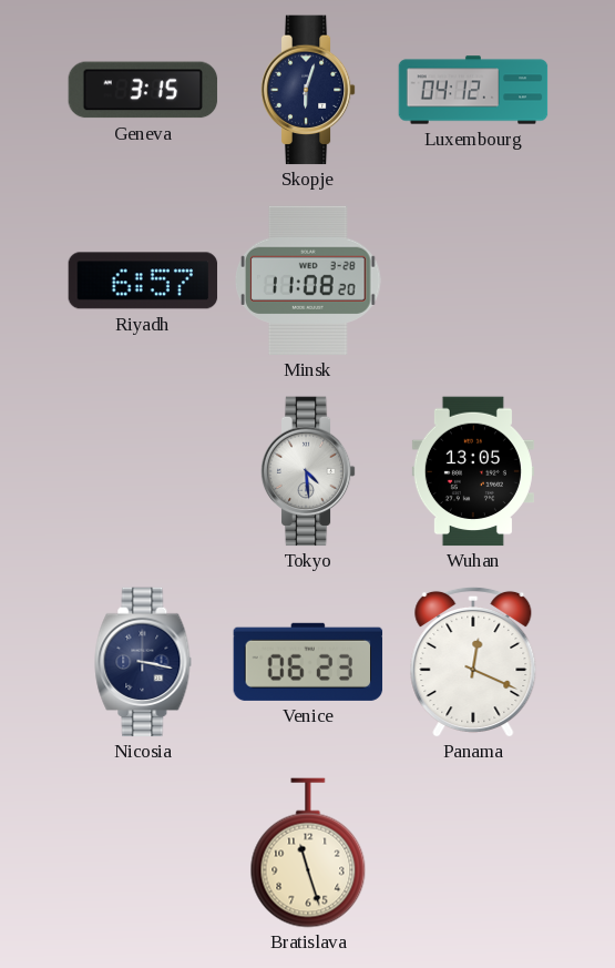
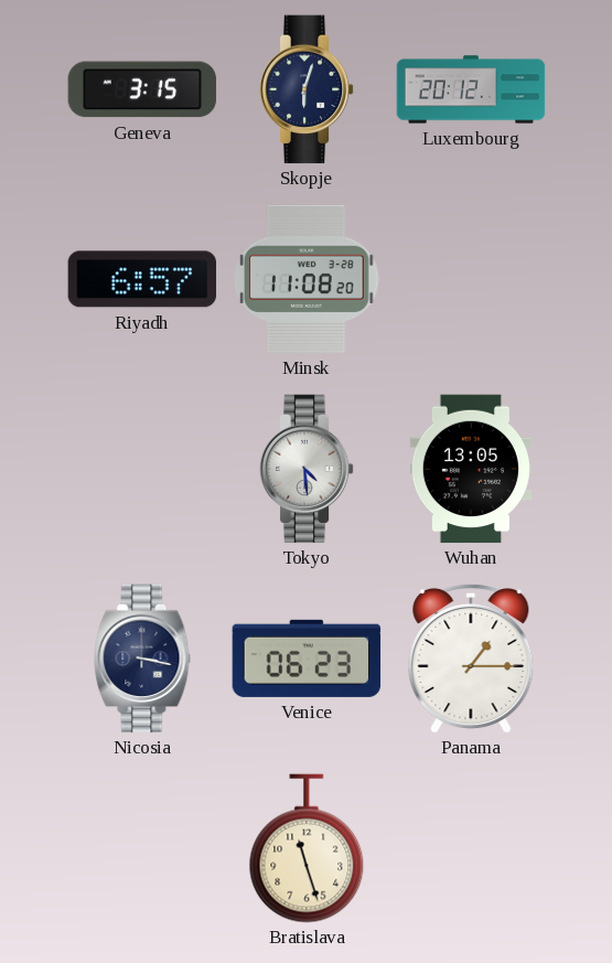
Luxembourg: 04:12 -> 20:12
Panama: 12:19 -> 1:15
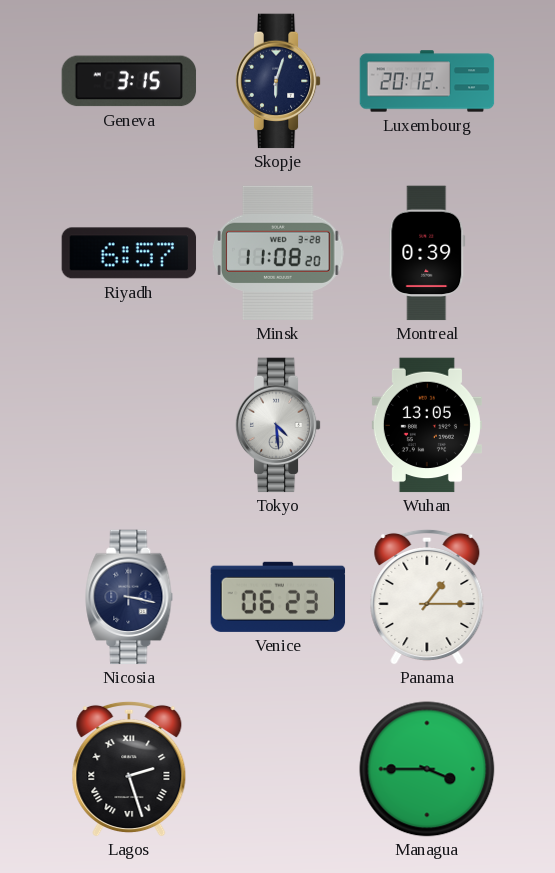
Montreal: none -> 0:39
Lagos: none -> 2:27
Bratislava: 11:27 -> none
Managua: none -> 3:45
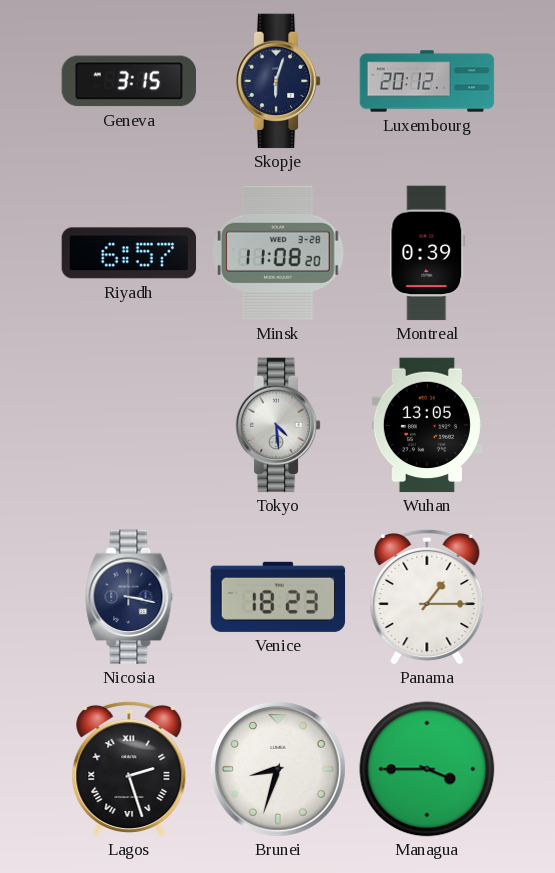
Venice: 06:23 -> 18:23
Brunei: none -> 8:33
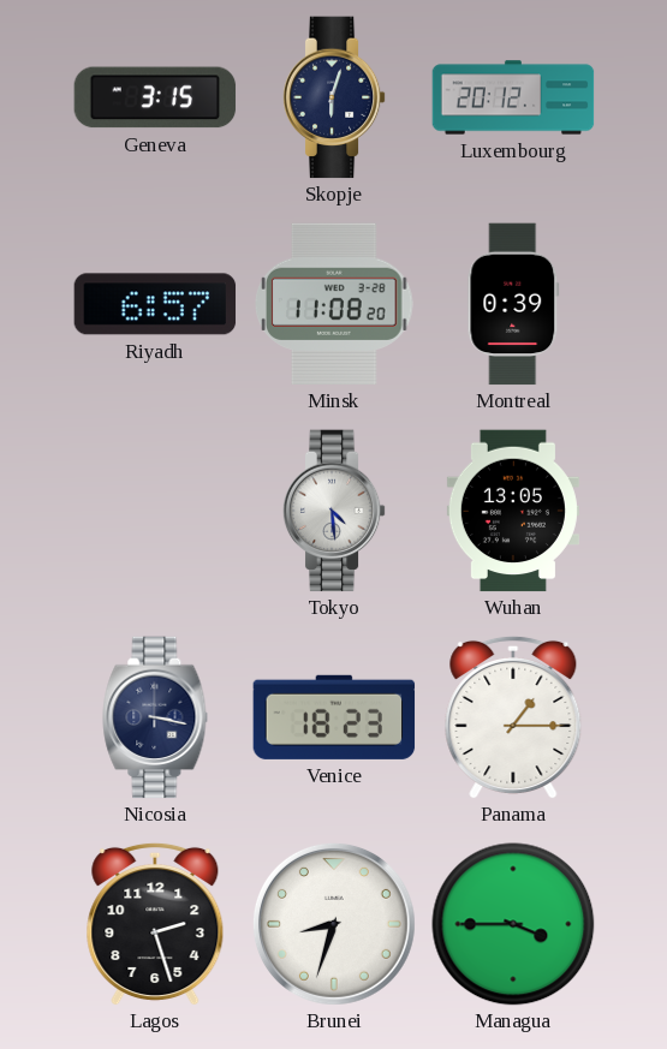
Lagos numerals: Roman -> Arabic
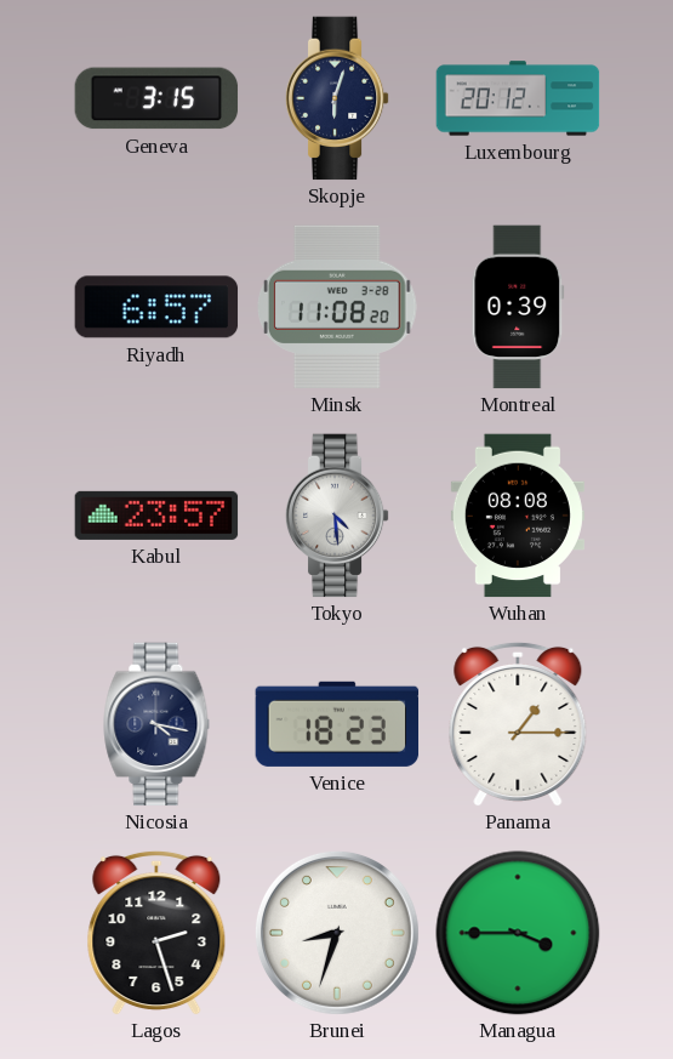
Kabul: none -> 23:57
Wuhan: 13:05 -> 08:08
Nicosia: 3:17 -> 4:17
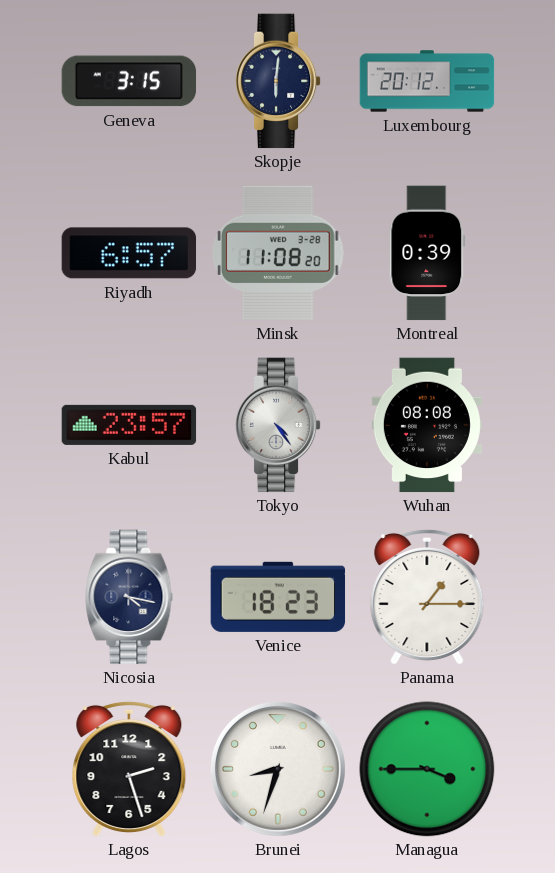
Skopje: 6:03 -> 6:01
Tokyo: 4:29 -> 4:24
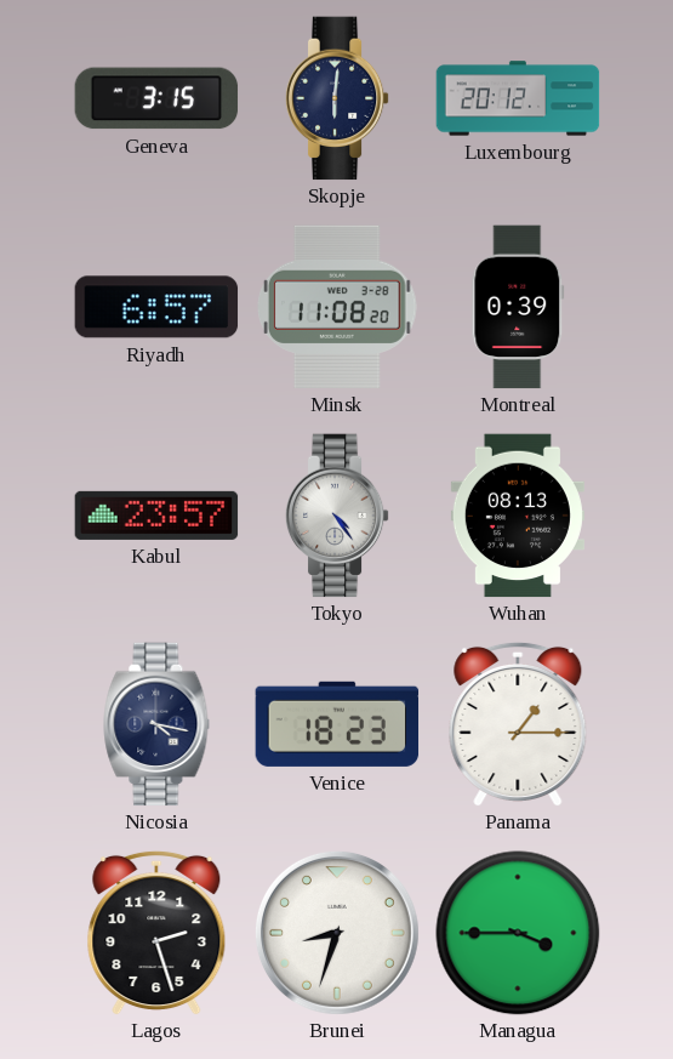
Wuhan: 08:08 -> 08:13
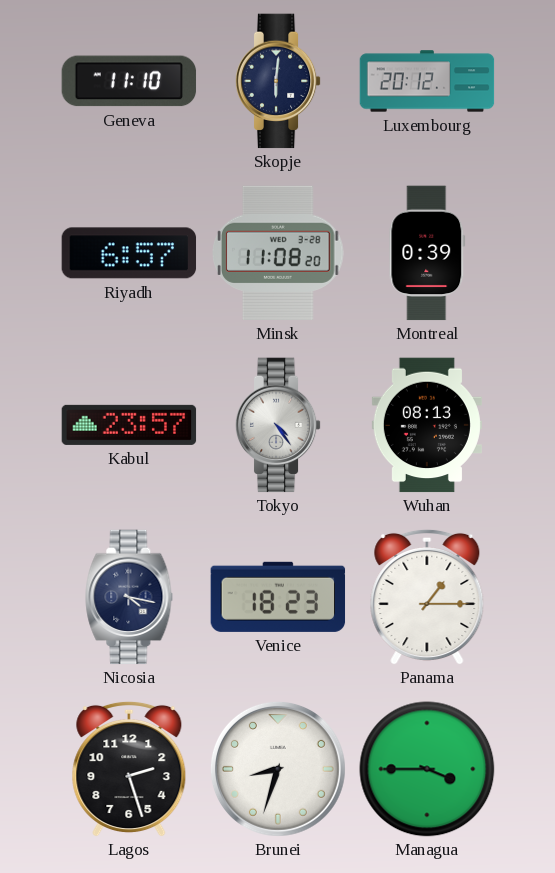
Geneva: 3:15 -> 11:10
